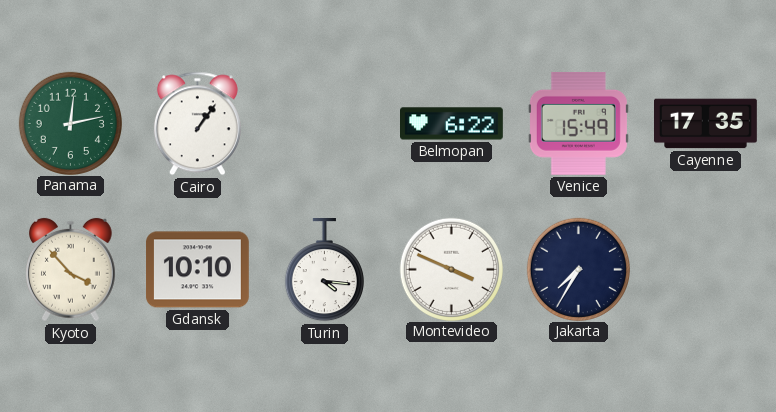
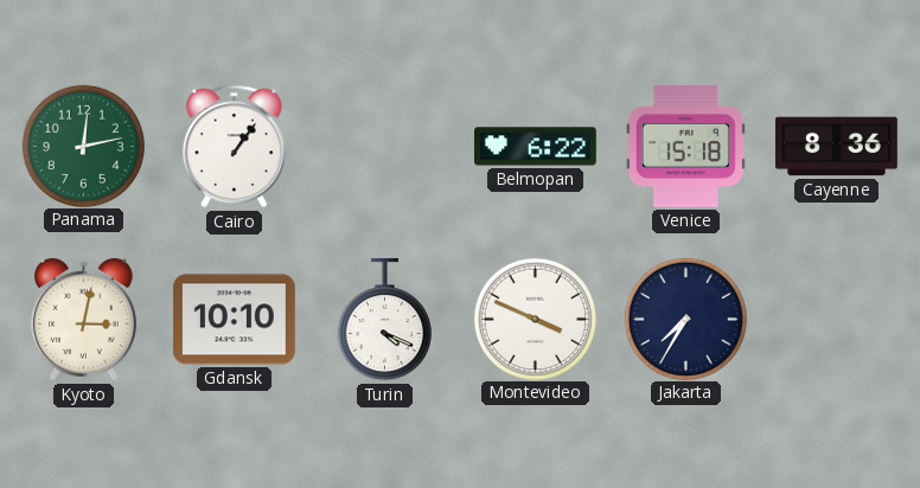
Venice: 15:49 -> 15:18
Cayenne: 17:35 -> 8:36
Kyoto: 3:53 -> 3:02
Turin: 4:16 -> 4:19
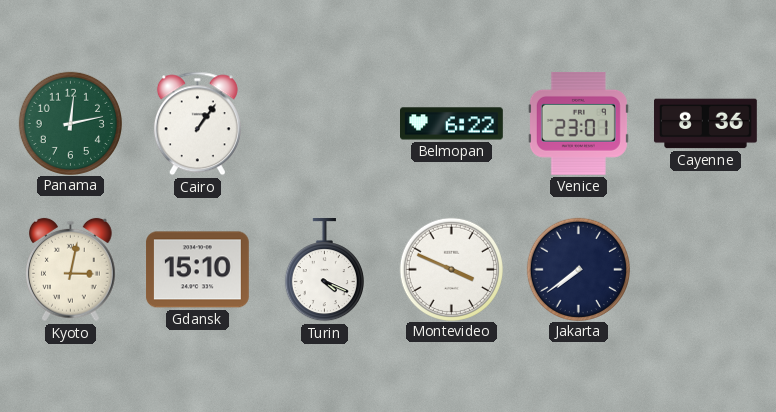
Venice: 15:18 -> 23:01
Gdansk: 10:10 -> 15:10
Jakarta: 7:35 -> 7:39
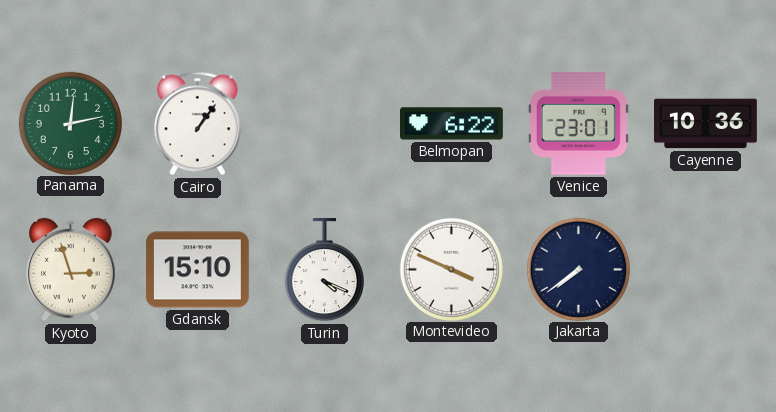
Cayenne: 8:36 -> 10:36
Kyoto: 3:02 -> 2:57
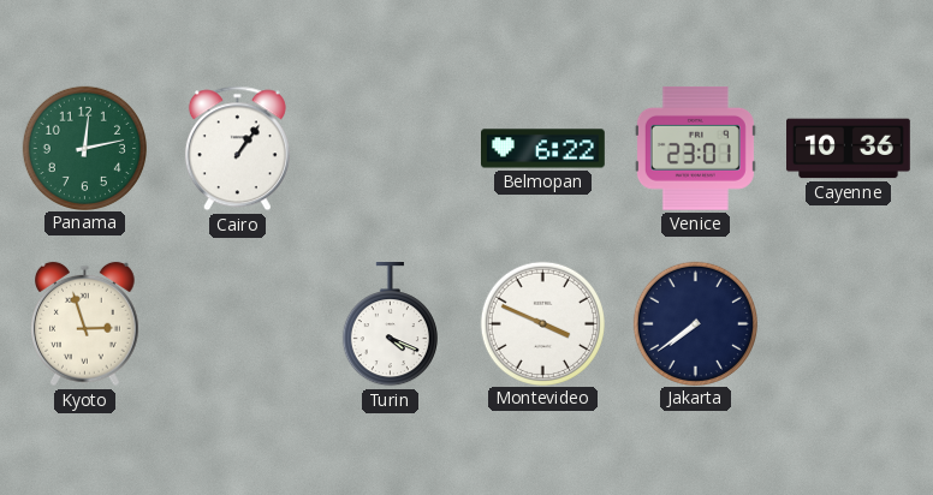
Gdansk: 15:10 -> none
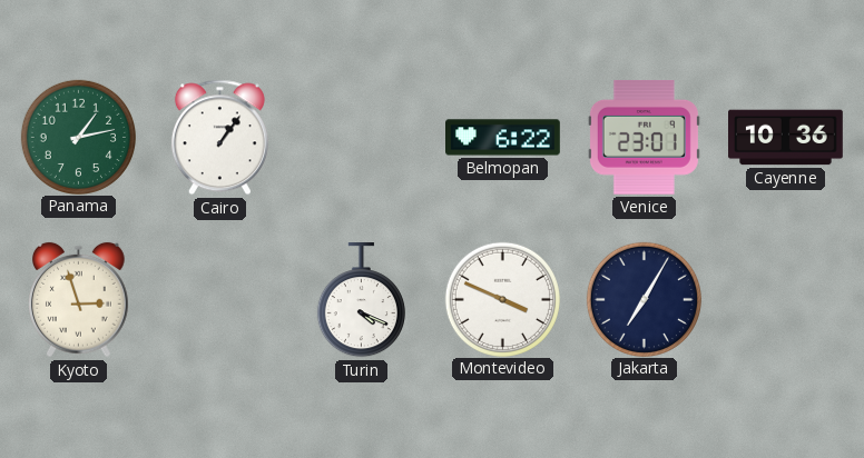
Panama: 12:13 -> 1:13
Jakarta: 7:39 -> 7:05
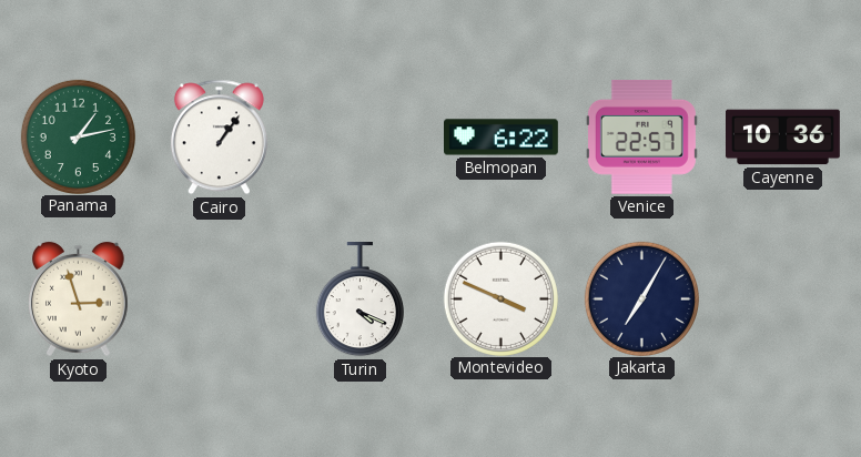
Venice: 23:01 -> 22:57
